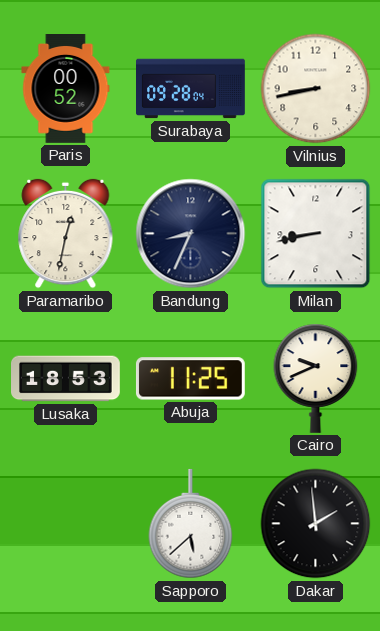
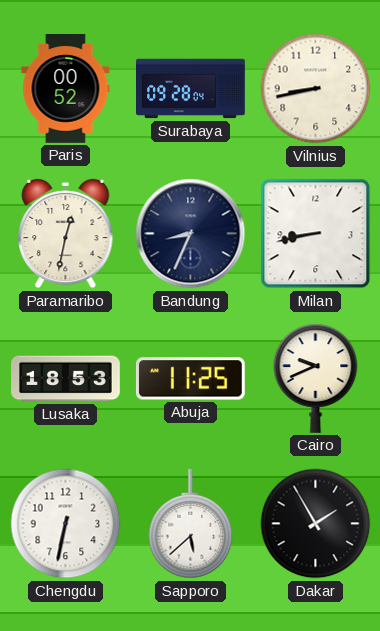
Chengdu: none -> 6:32
Dakar: 1:59 -> 1:55
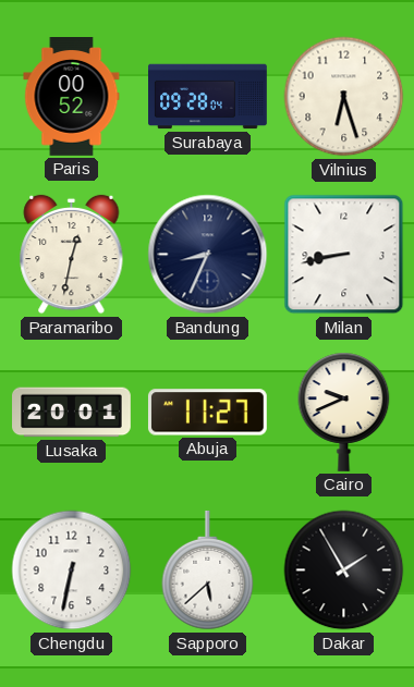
Vilnius: 8:43 -> 6:27
Lusaka: 18:53 -> 20:01
Abuja: 11:25 -> 11:27
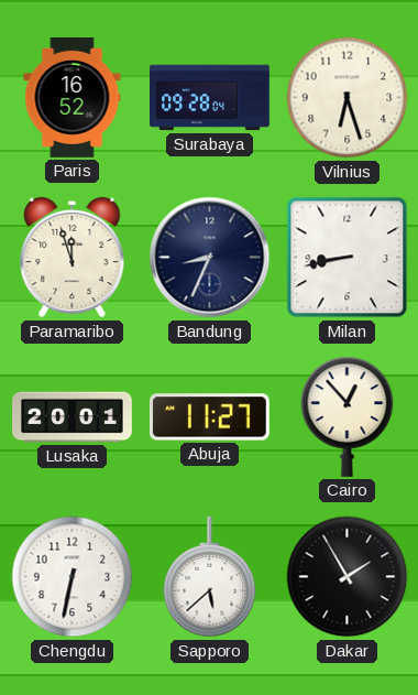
Paris: 00:52 -> 16:52
Paramaribo: 12:32 -> 11:57
Cairo: 9:41 -> 12:53
